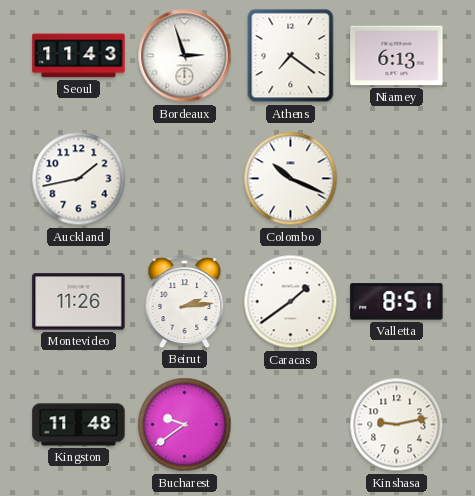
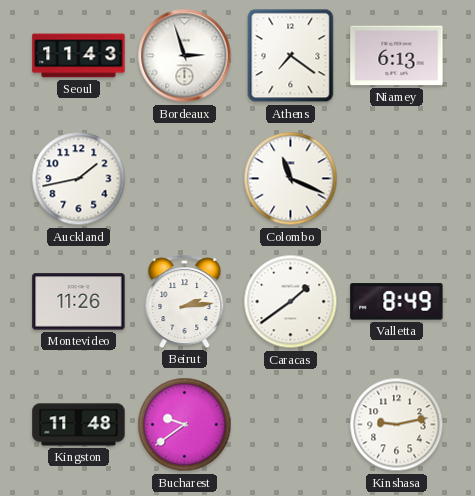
Colombo: 10:19 -> 11:19
Valletta: 8:51 -> 8:49
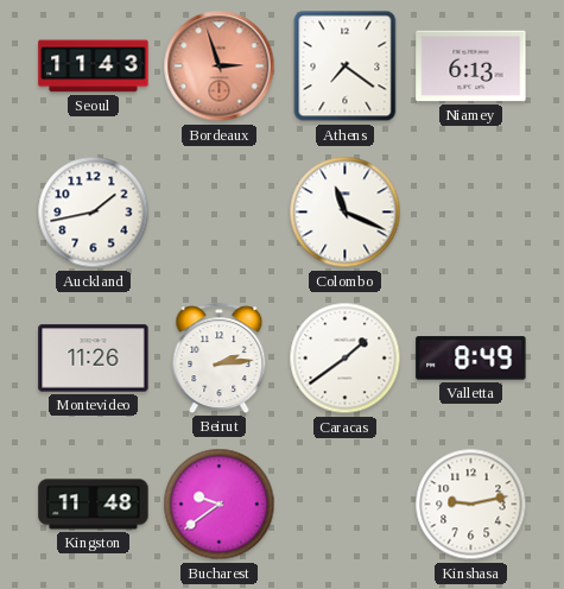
Bordeaux dial: white -> salmon
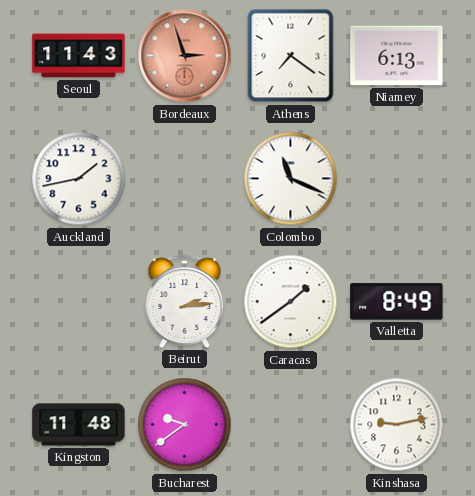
Montevideo: 11:26 -> none
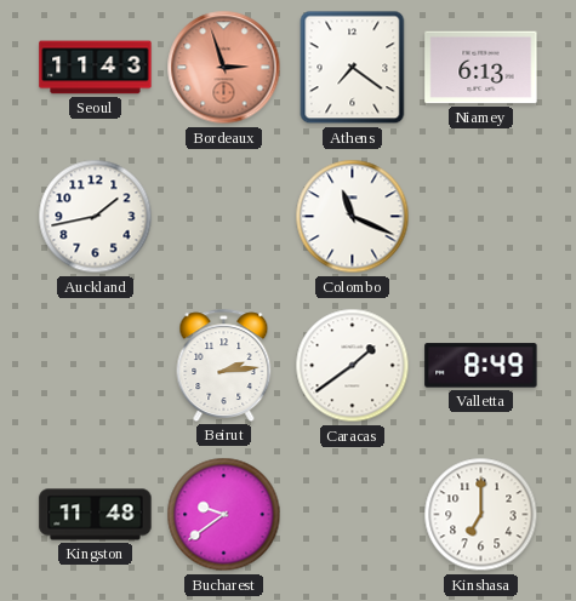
Kinshasa: 9:13 -> 7:00
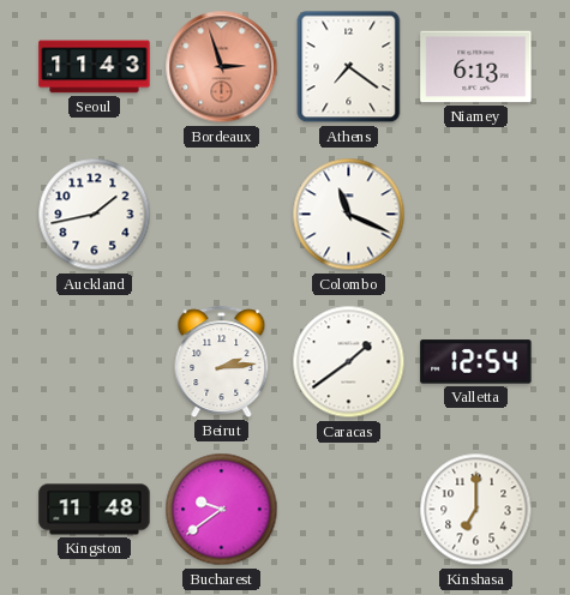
Valletta: 8:49 -> 12:54
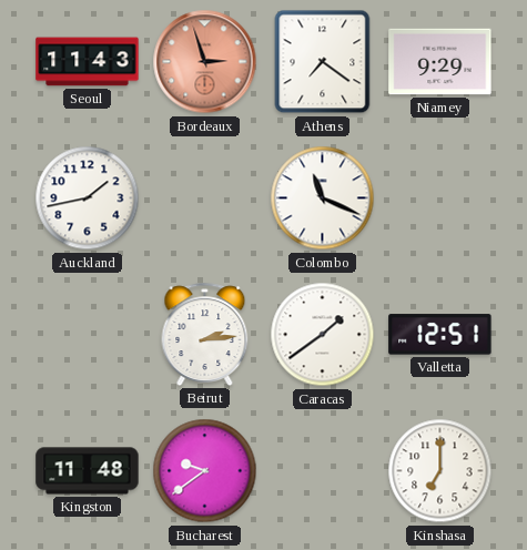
Niamey: 6:13 -> 9:29
Valletta: 12:54 -> 12:51
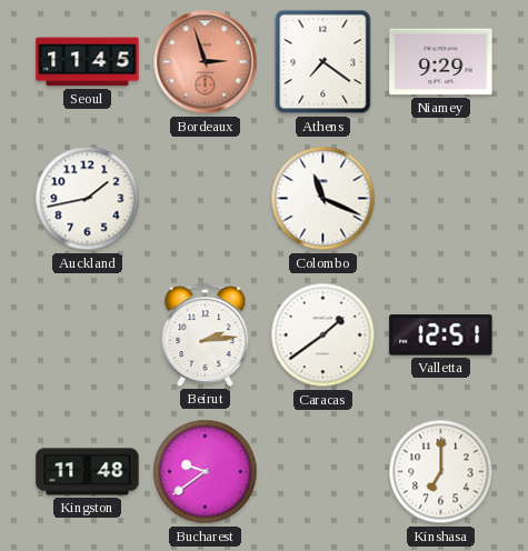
Seoul: 11:43 -> 11:45
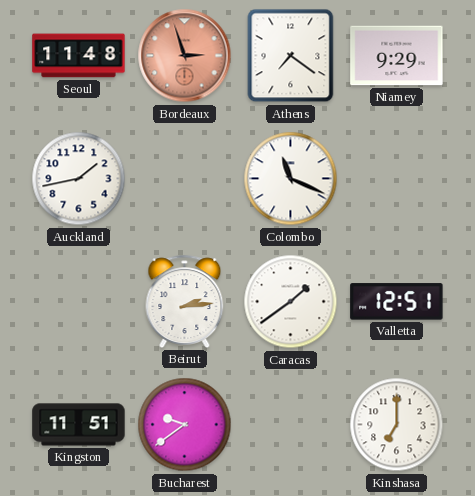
Seoul: 11:45 -> 11:48
Kingston: 11:48 -> 11:51
